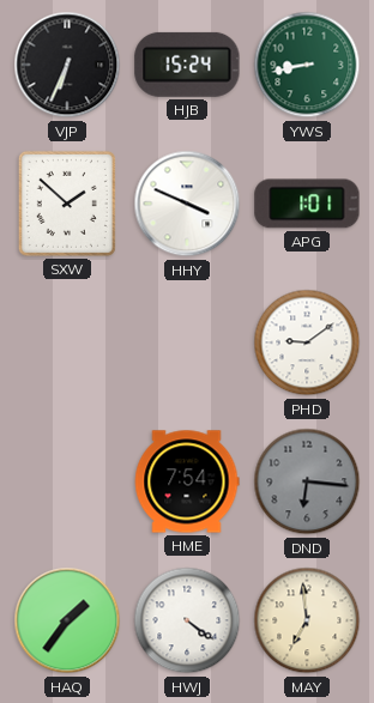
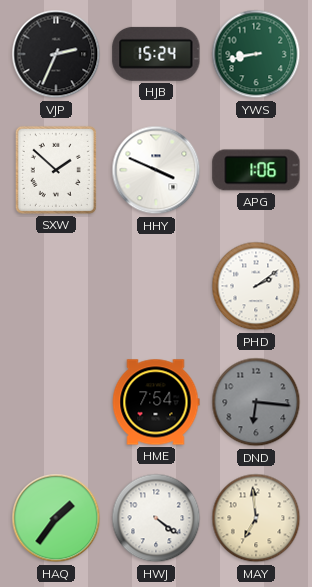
VJP: 6:34 -> 2:34
APG: 1:01 -> 1:06
PHD: 9:09 -> 2:09
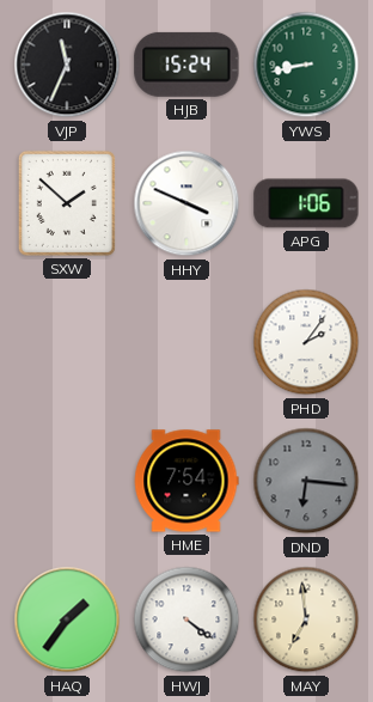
VJP: 2:34 -> 11:34
PHD: 2:09 -> 2:06
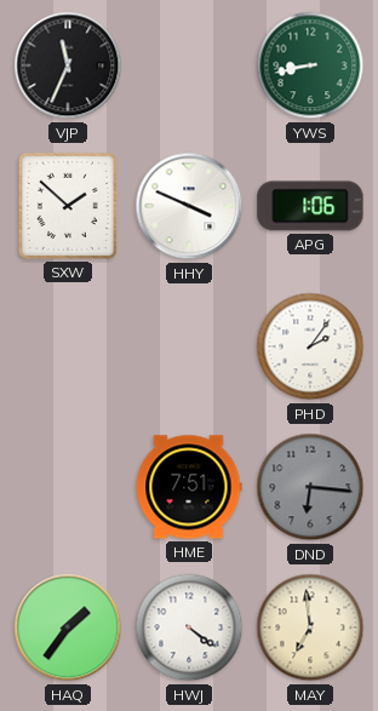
HJB: 15:24 -> none
HME: 7:54 -> 7:51
